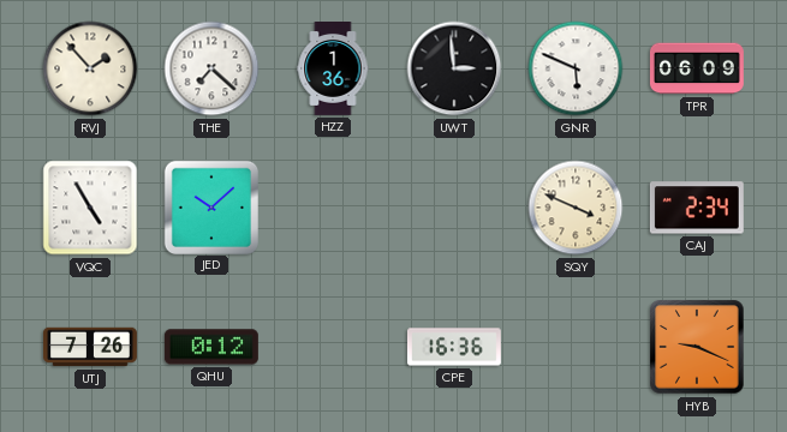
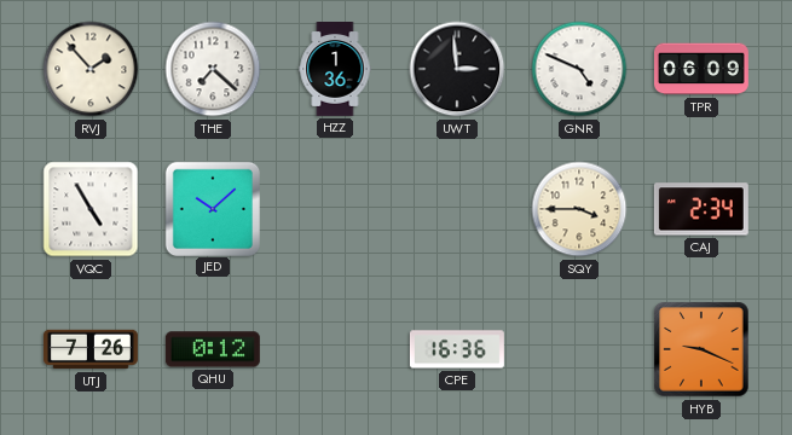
GNR: 5:49 -> 4:49
SQY: 3:49 -> 3:45
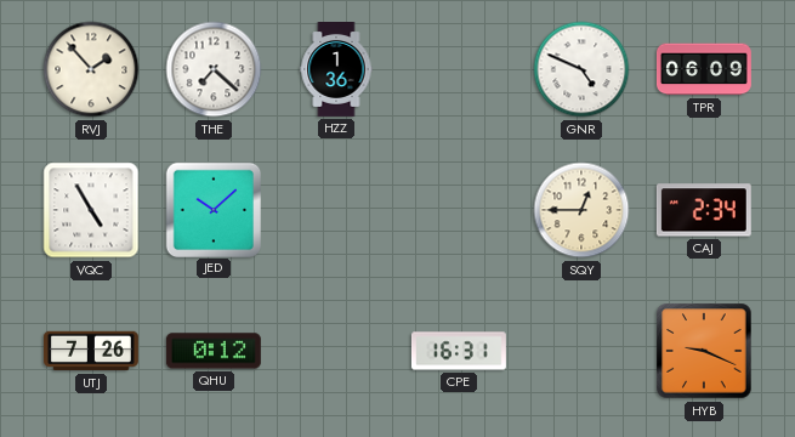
UWT: 2:59 -> none
SQY: 3:45 -> 12:45
CPE: 16:36 -> 16:31
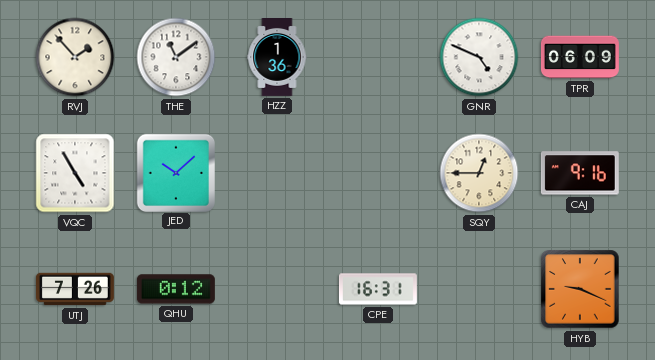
THE: 7:22 -> 11:09
CAJ: 2:34 -> 9:16
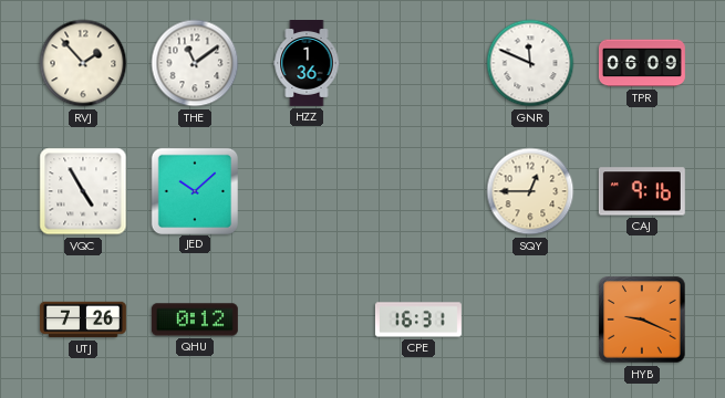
GNR: 4:49 -> 11:49
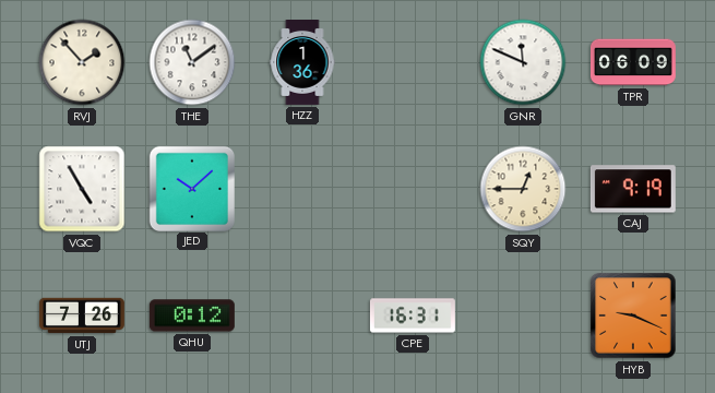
CAJ: 9:16 -> 9:19
